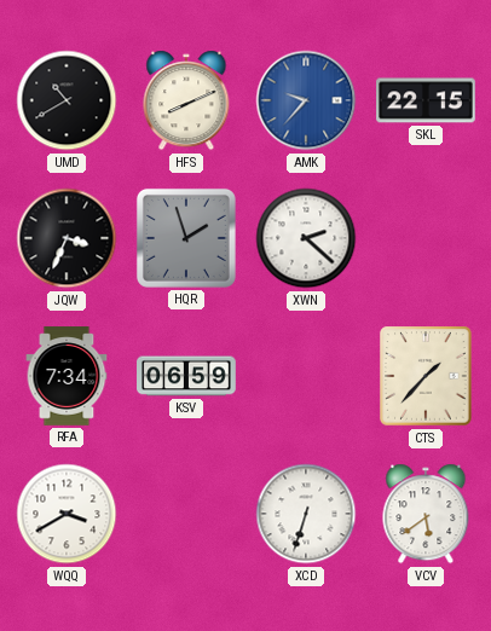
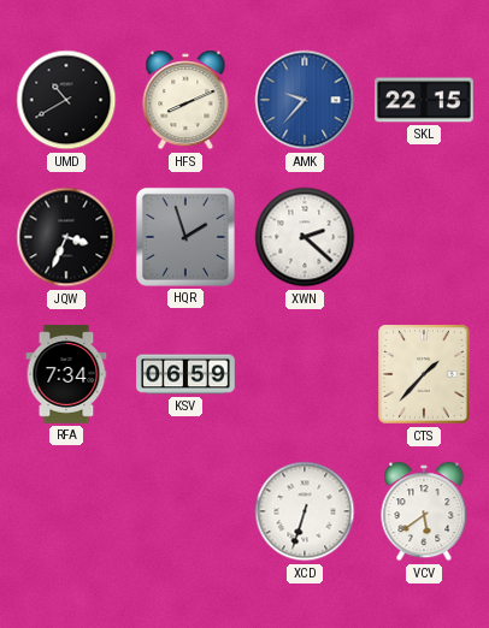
WQQ: 3:40 -> none
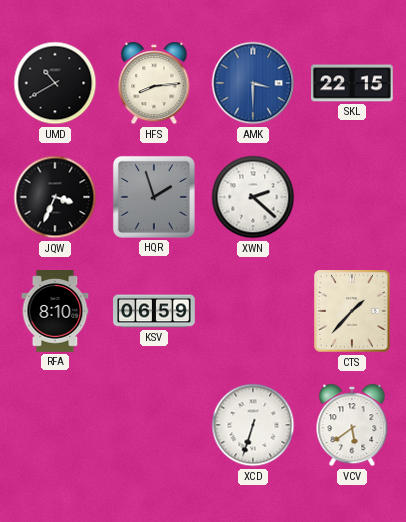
HFS: 8:11 -> 8:14
AMK: 9:37 -> 3:30
RFA: 7:34 -> 8:10
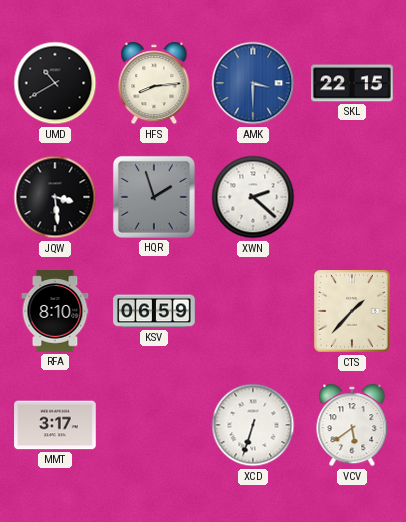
JQW: 3:34 -> 3:29
MMT: none -> 3:17
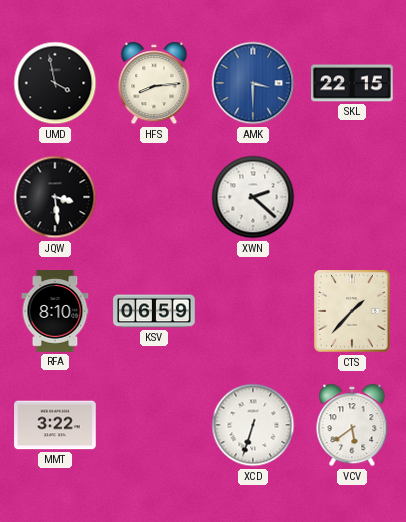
UMD: 10:40 -> 3:58
HQR: 1:57 -> none
MMT: 3:17 -> 3:22
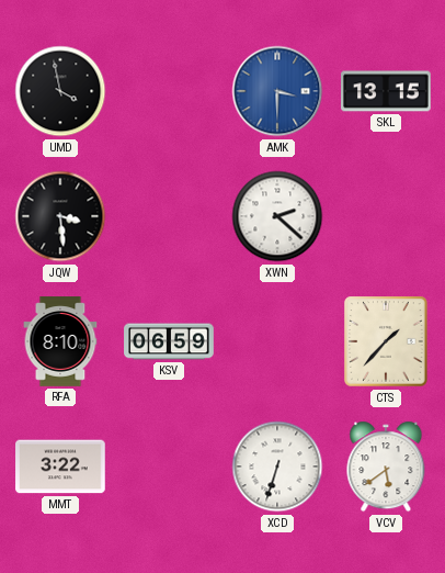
HFS: 8:14 -> none
SKL: 22:15 -> 13:15
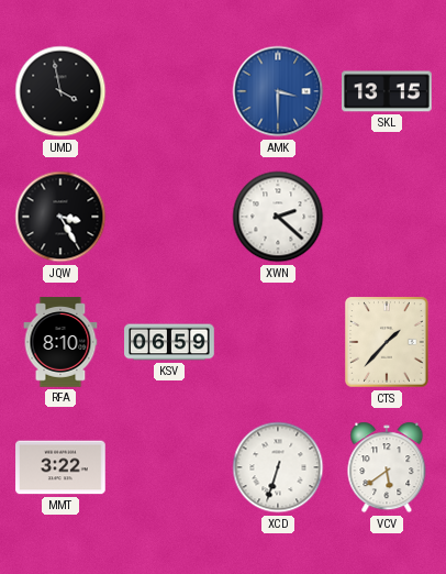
JQW: 3:29 -> 3:25
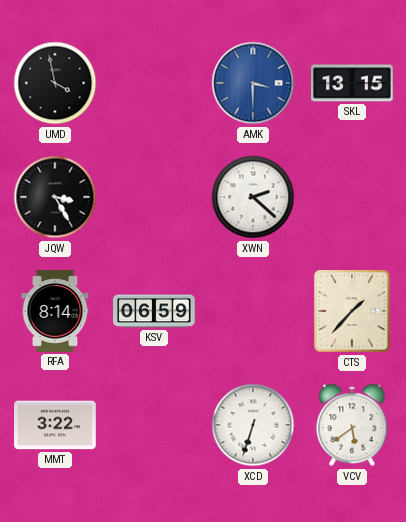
RFA: 8:10 -> 8:14
